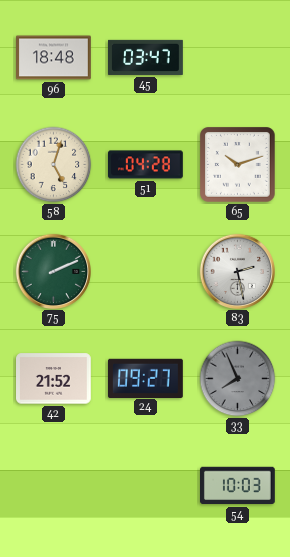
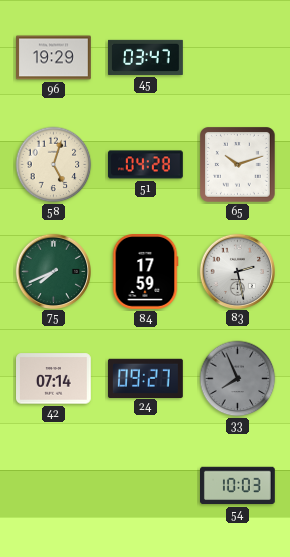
96: 18:48 -> 19:29
75: 2:11 -> 7:41
84: none -> 17:59
42: 21:52 -> 07:14
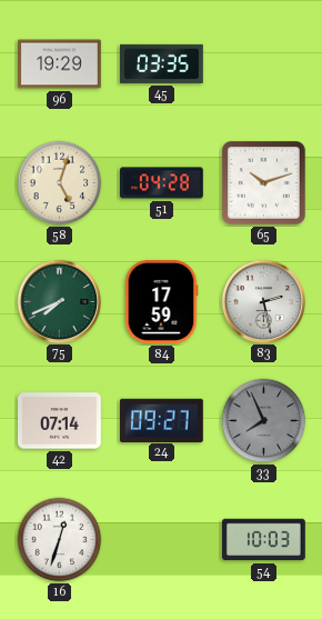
45: 03:47 -> 03:35
16: none -> 12:33
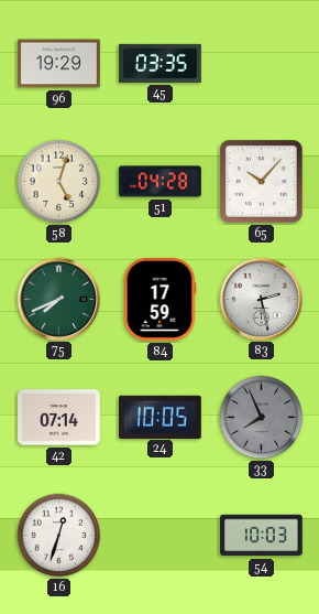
65: 10:12 -> 10:07
24: 09:27 -> 10:05
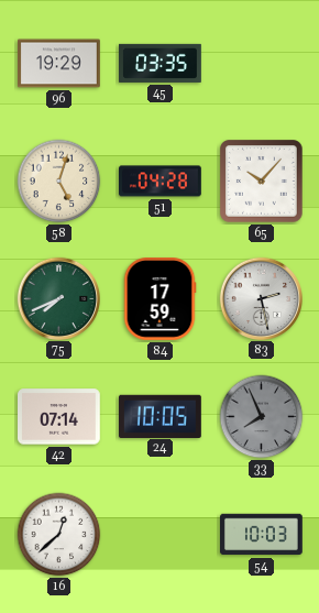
16: 12:33 -> 12:38
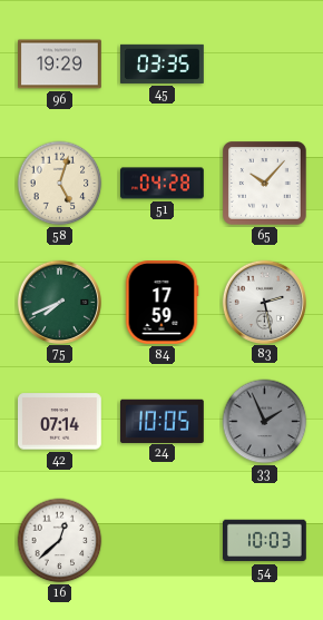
33: 7:56 -> 1:56
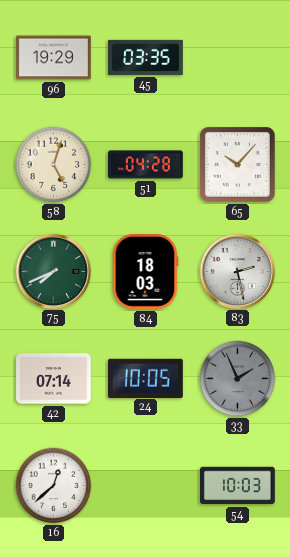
84: 17:59 -> 18:03
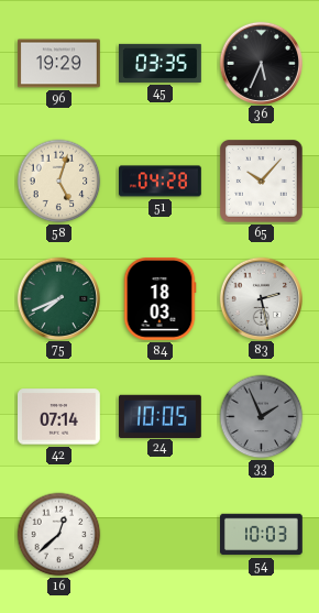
36: none -> 5:34
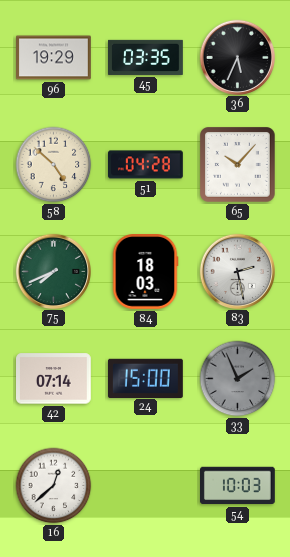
58: 5:03 -> 4:52
24: 10:05 -> 15:00
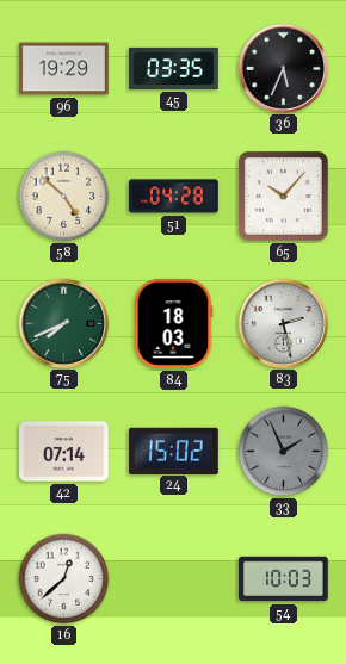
24: 15:00 -> 15:02
